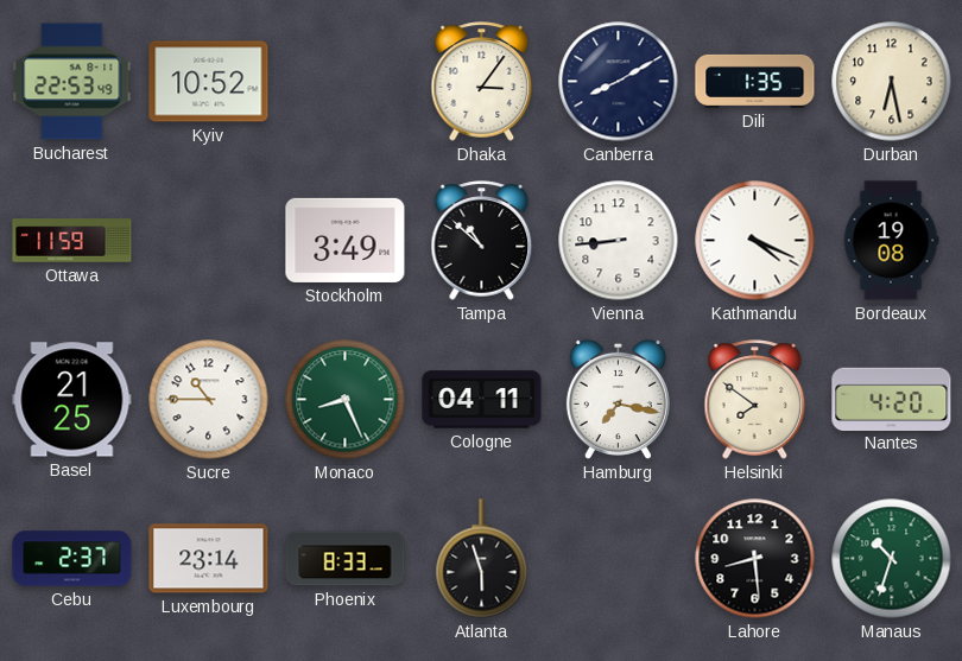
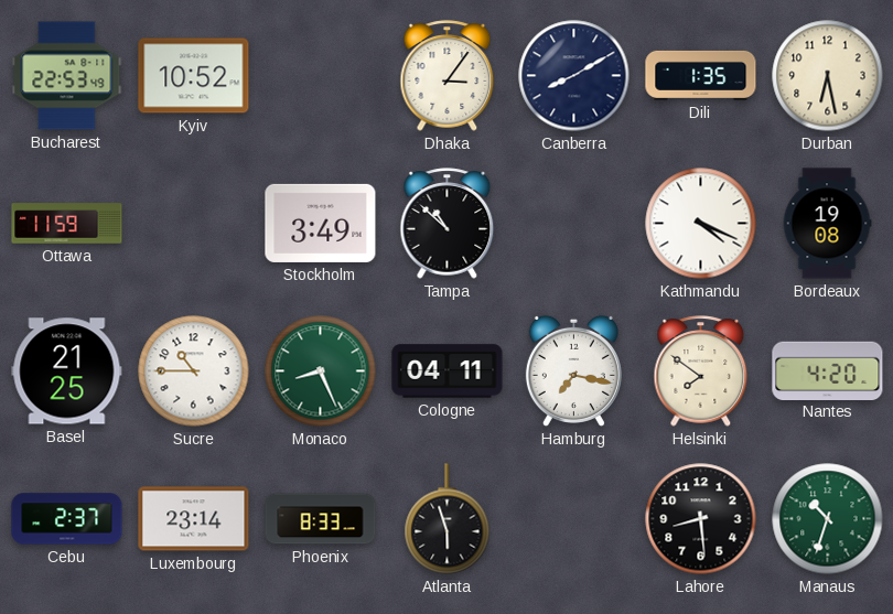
Vienna: 8:44 -> none
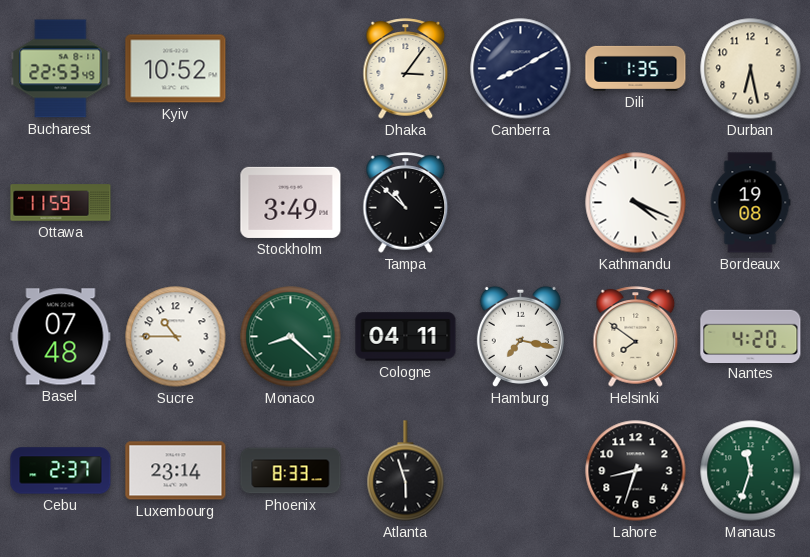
Basel: 21:25 -> 07:48
Monaco: 8:26 -> 8:22
Lahore: 8:29 -> 8:33
Manaus: 10:33 -> 11:33
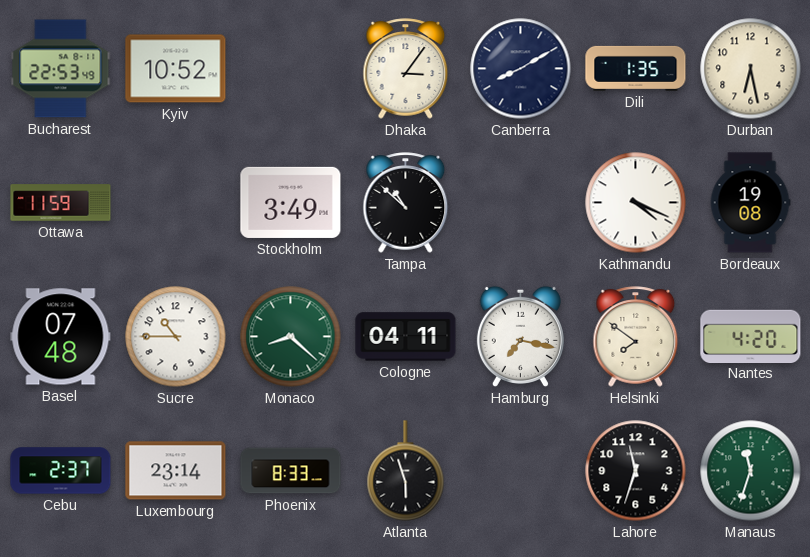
Lahore: 8:33 -> 11:33
